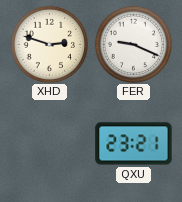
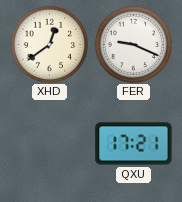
XHD: 2:48 -> 12:39
QXU: 23:21 -> 17:21
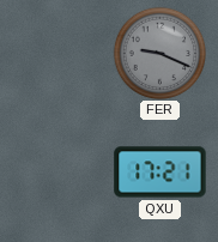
XHD: 12:39 -> none
FER dial: white -> grey
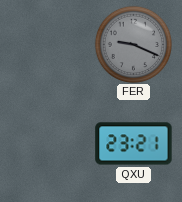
QXU: 17:21 -> 23:21
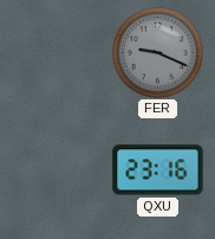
QXU: 23:21 -> 23:16
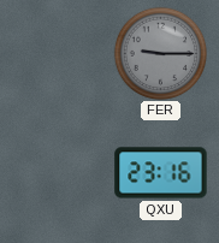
FER: 9:19 -> 9:15
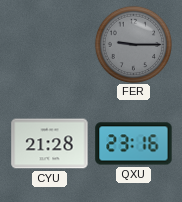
CYU: none -> 21:28
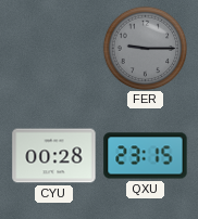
CYU: 21:28 -> 00:28
QXU: 23:16 -> 23:15
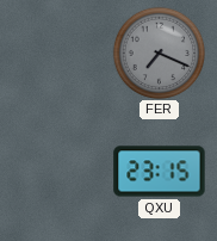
FER: 9:15 -> 7:19
CYU: 00:28 -> none
